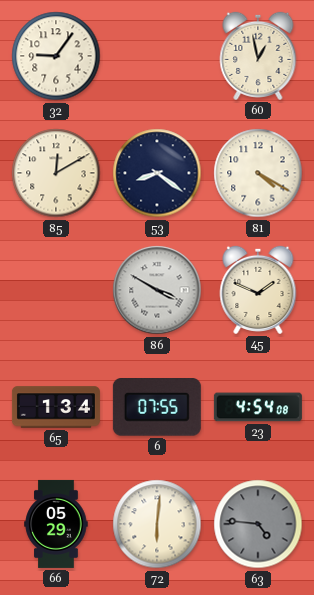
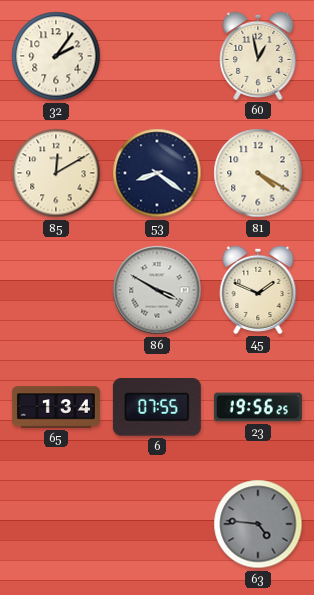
32: 9:06 -> 2:06
23: 4:54 -> 19:56
66: 05:29 -> none
72: 6:01 -> none
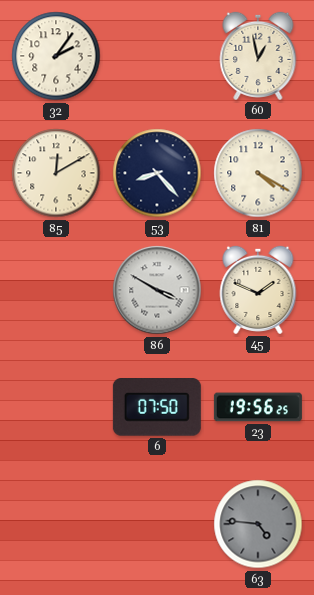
53: 8:21 -> 8:23
65: 1:34 -> none
6: 07:55 -> 07:50
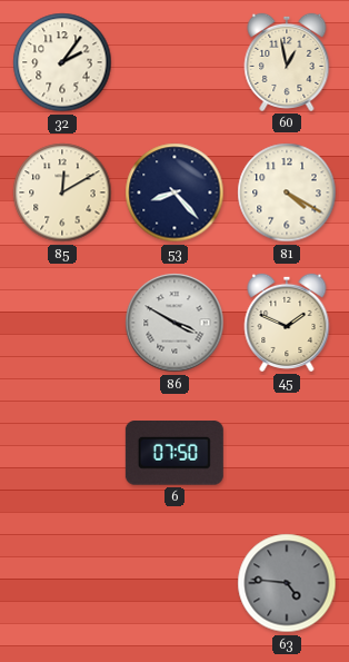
23: 19:56 -> none
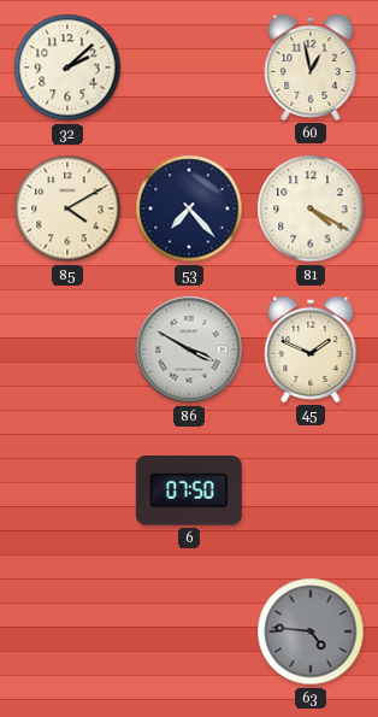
32: 2:06 -> 2:08
85: 12:10 -> 4:10
53: 8:23 -> 7:23
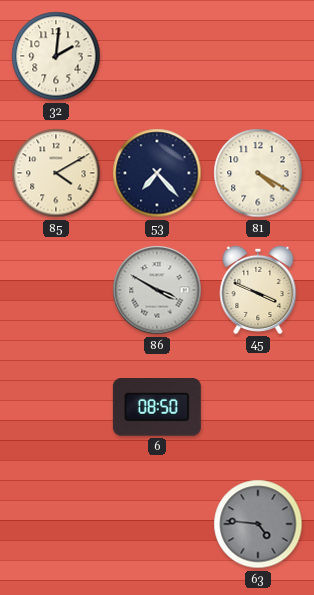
32: 2:08 -> 2:01
60: 12:58 -> none
45: 1:49 -> 3:49
6: 07:50 -> 08:50
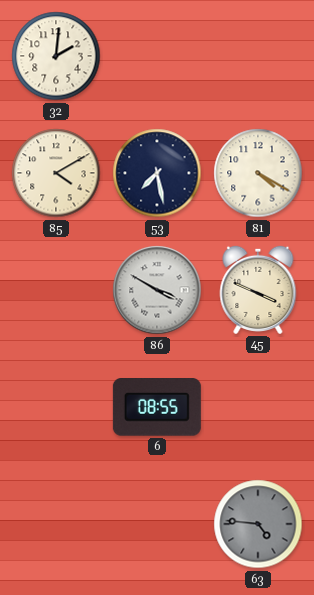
53: 7:23 -> 7:28
6: 08:50 -> 08:55
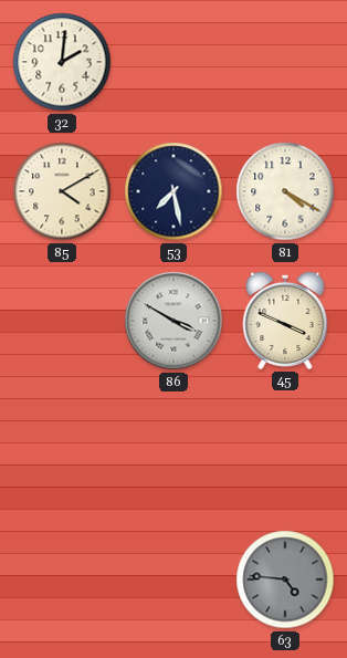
6: 08:55 -> none
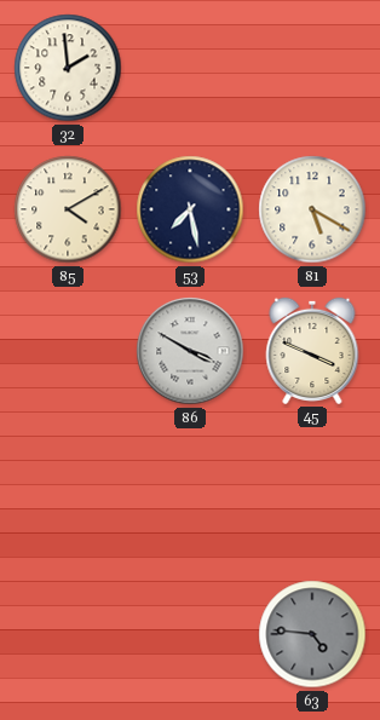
32: 2:01 -> 1:59
81: 4:20 -> 5:20
